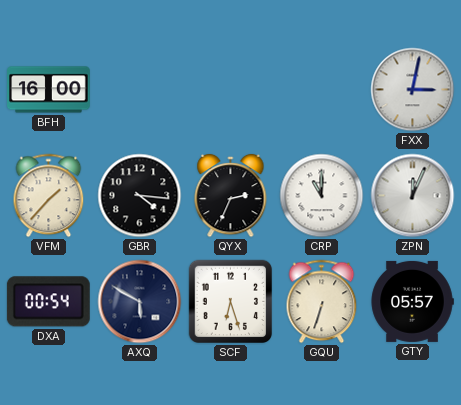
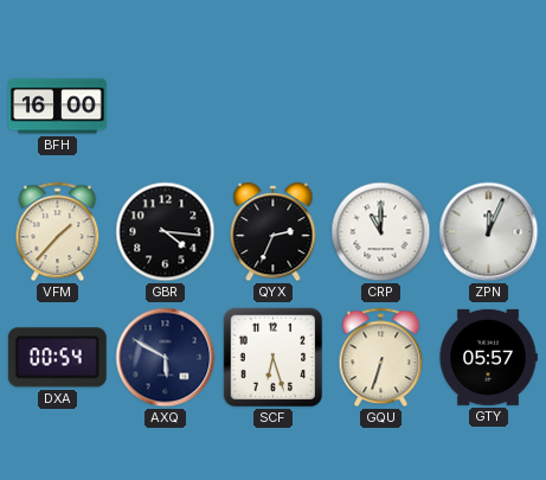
FXX: 3:02 -> none
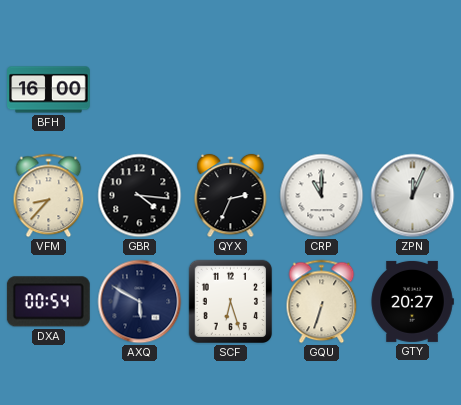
VFM: 1:37 -> 8:37
GTY: 05:57 -> 20:27
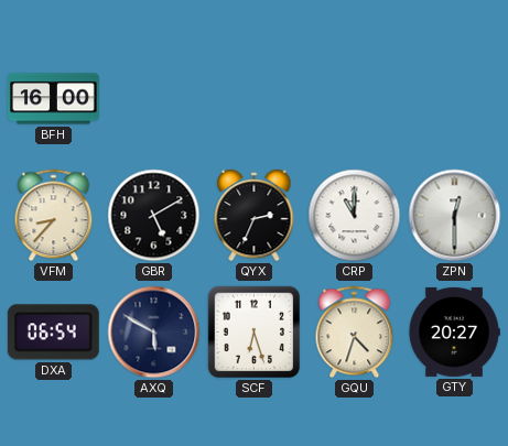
GBR: 4:16 -> 5:10
ZPN: 12:04 -> 12:30
DXA: 00:54 -> 06:54
GQU: 6:33 -> 4:33
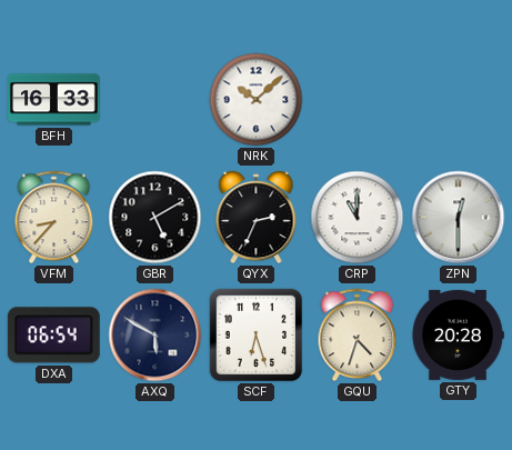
BFH: 16:00 -> 16:33
NRK: none -> 10:08
GTY: 20:27 -> 20:28
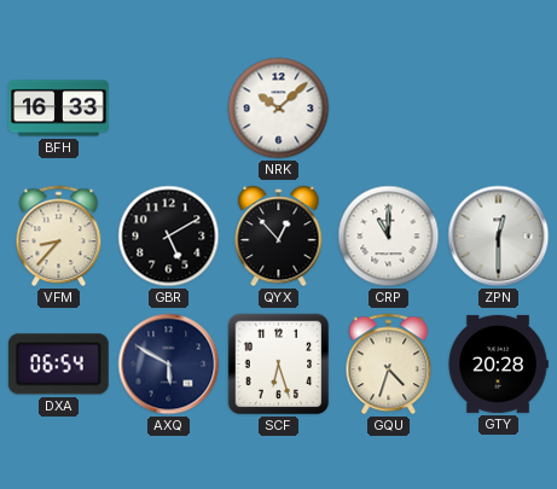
QYX: 2:34 -> 12:53
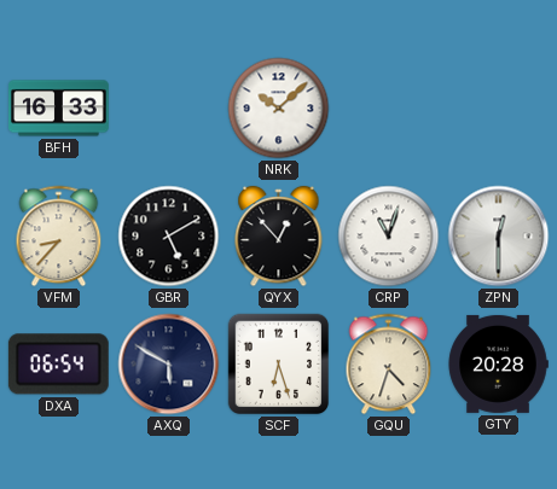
CRP: 11:00 -> 11:03
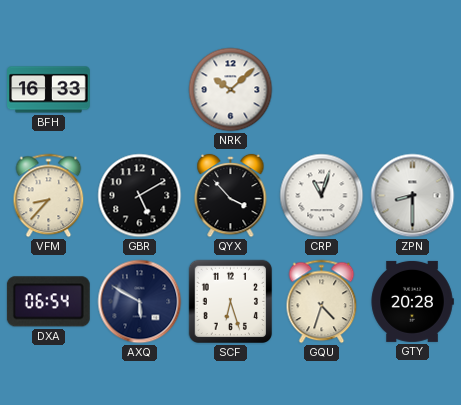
QYX: 12:53 -> 3:53
ZPN: 12:30 -> 8:30
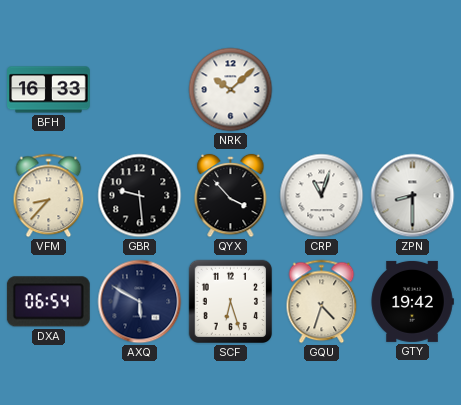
GBR: 5:10 -> 9:29
GTY: 20:28 -> 19:42
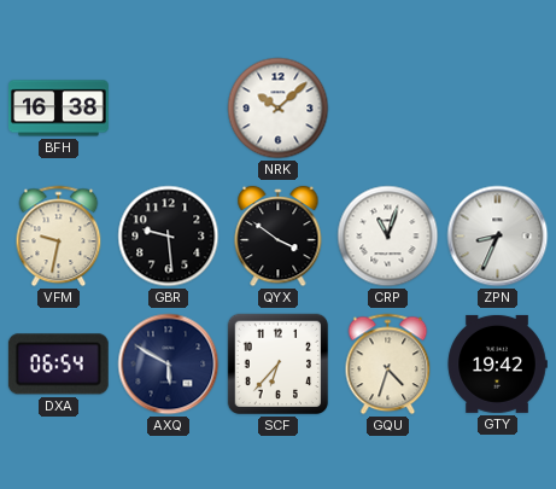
BFH: 16:33 -> 16:38
VFM: 8:37 -> 9:32
QYX: 3:53 -> 3:51
ZPN: 8:30 -> 8:34
SCF: 6:27 -> 6:37
